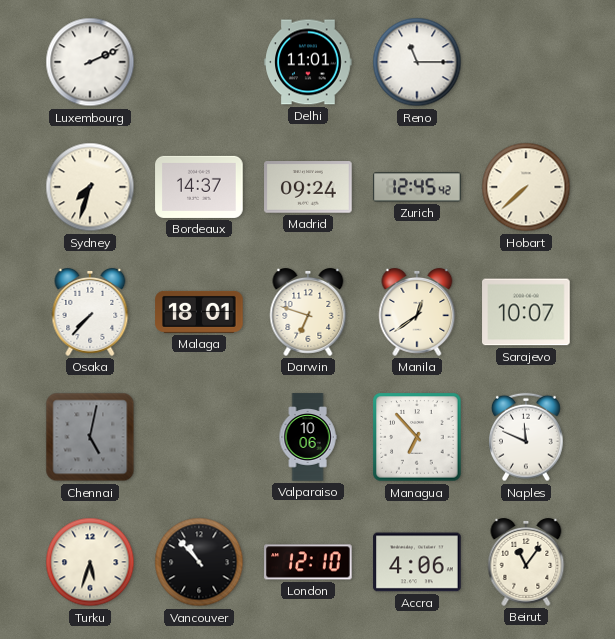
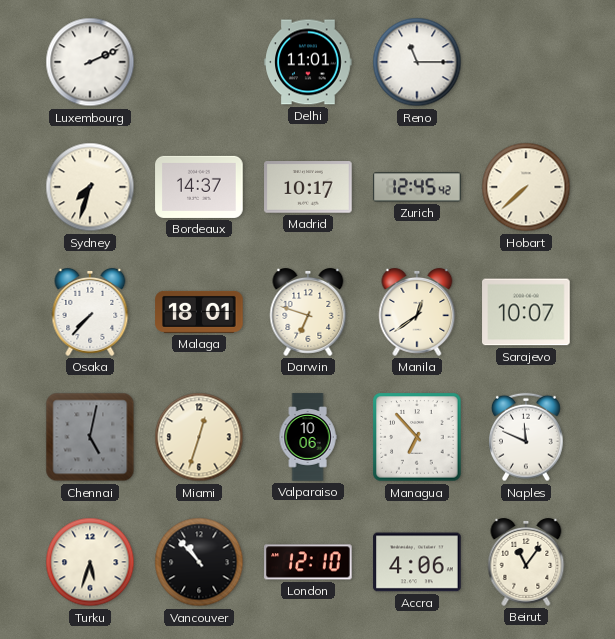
Madrid: 09:24 -> 10:17
Miami: none -> 12:33
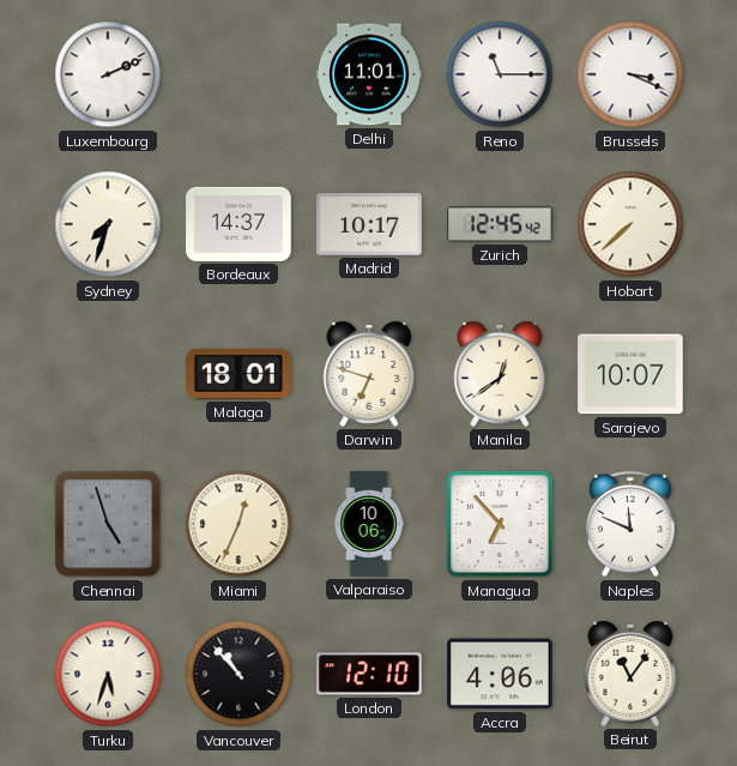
Brussels: none -> 3:19
Osaka: 7:37 -> none
Chennai: 5:02 -> 4:57
Miami: 12:33 -> 12:34
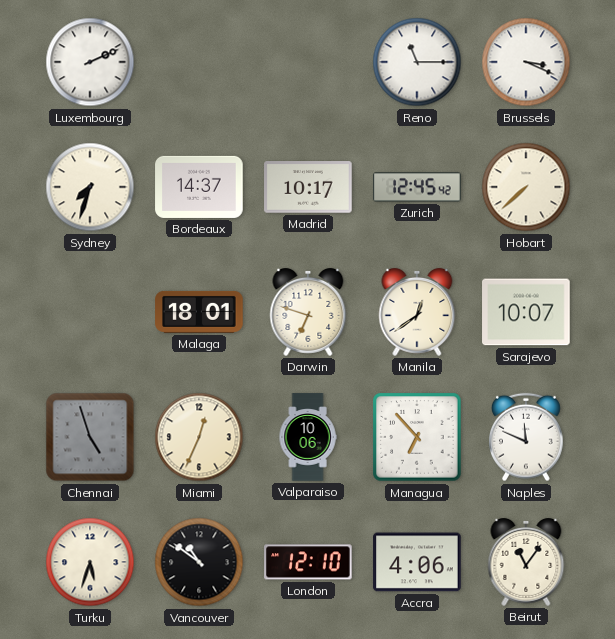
Delhi: 11:01 -> none
Vancouver: 10:53 -> 10:51
